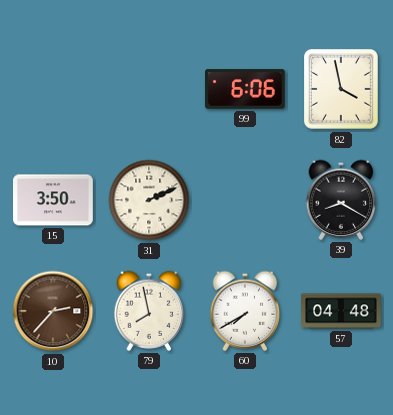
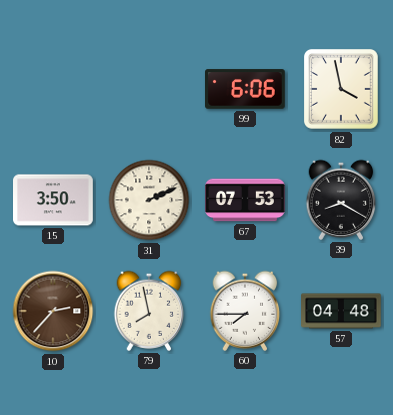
67: none -> 07:53
60: 7:40 -> 7:45
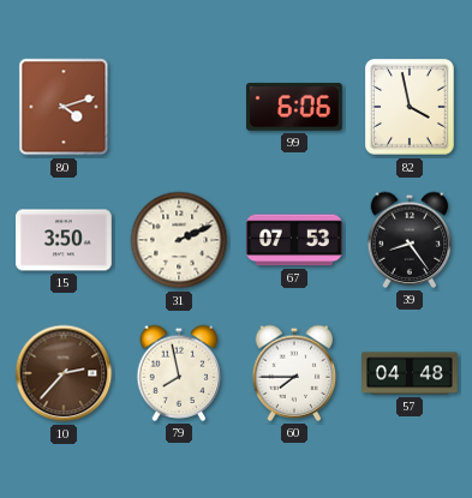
80: none -> 4:12
39: 8:20 -> 8:24
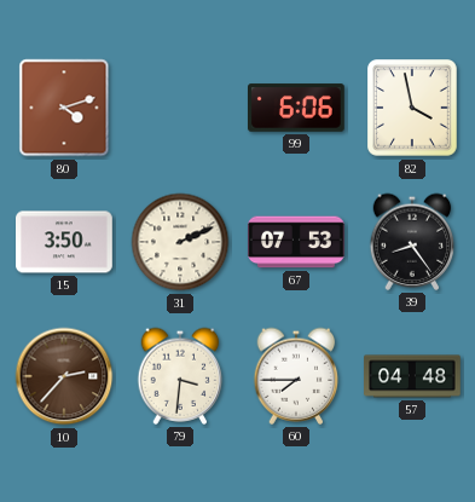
79: 7:58 -> 3:31
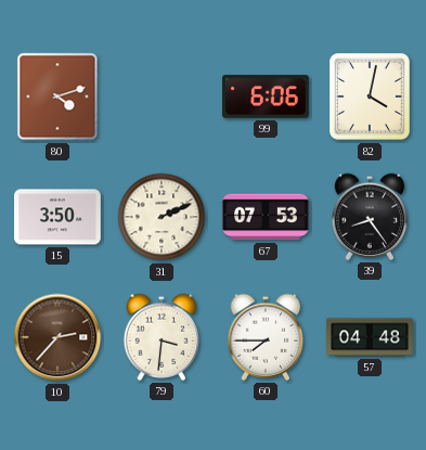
82: 3:58 -> 4:02
